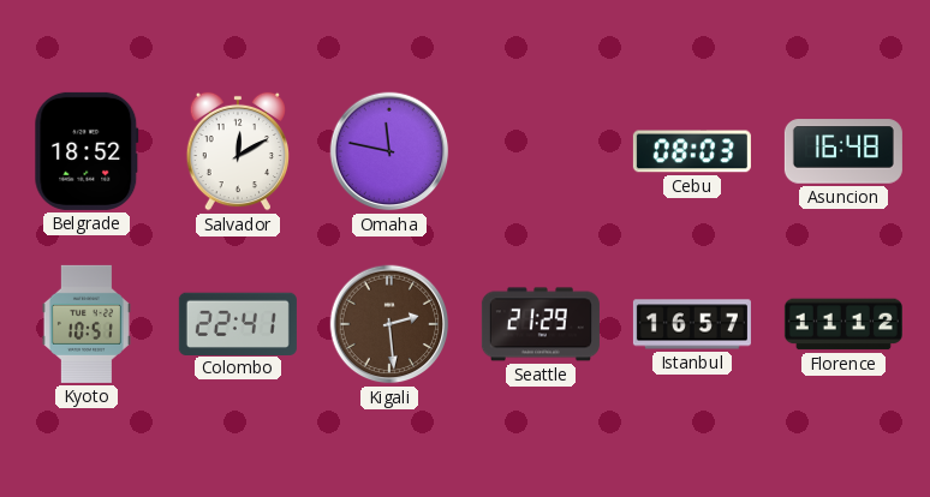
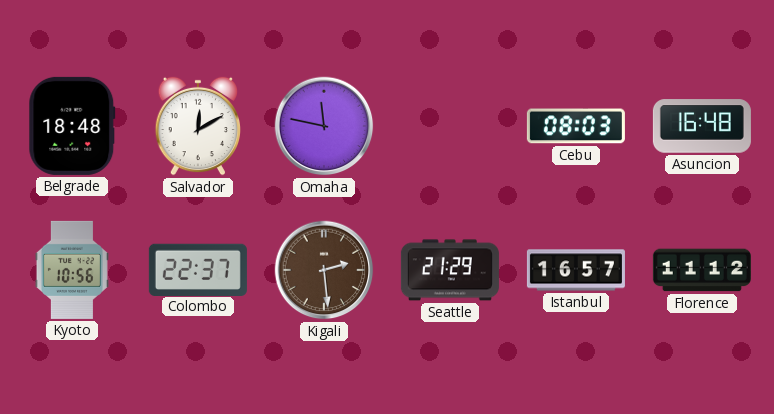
Belgrade: 18:52 -> 18:48
Kyoto: 10:51 -> 10:56
Colombo: 22:41 -> 22:37
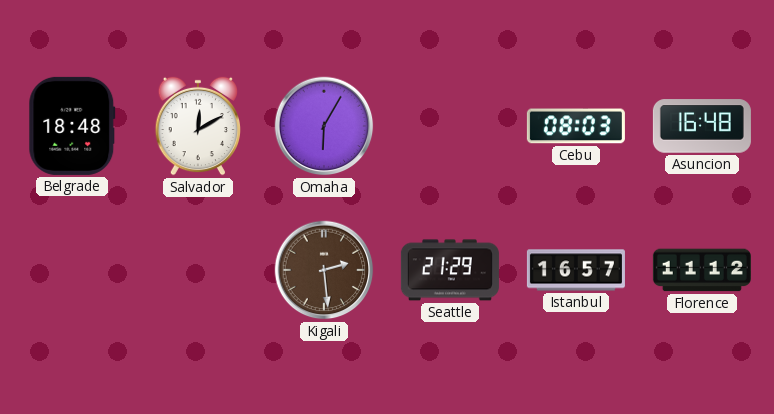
Omaha: 11:47 -> 6:05
Kyoto: 10:56 -> none
Colombo: 22:37 -> none
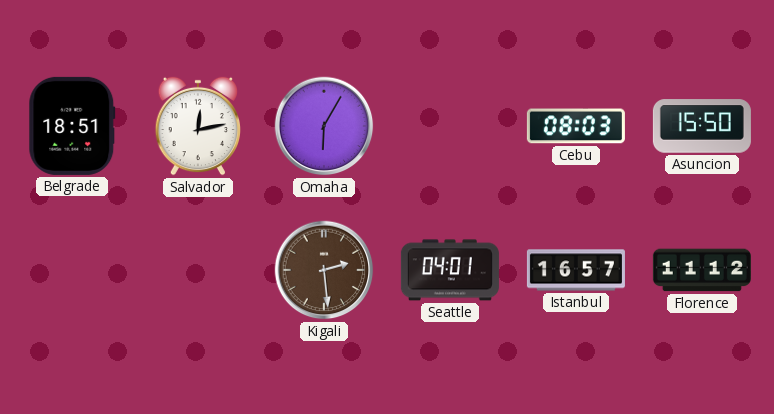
Belgrade: 18:48 -> 18:51
Salvador: 12:10 -> 12:13
Asuncion: 16:48 -> 15:50
Seattle: 21:29 -> 04:01
